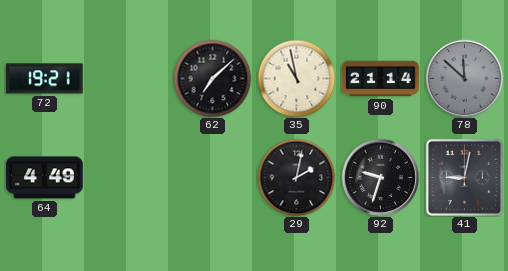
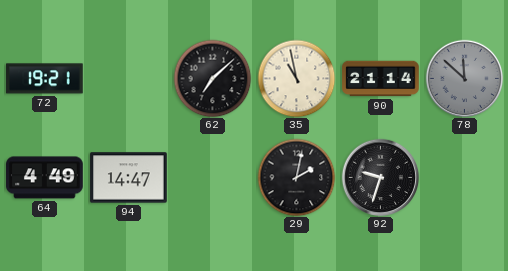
94: none -> 14:47
41: 9:02 -> none
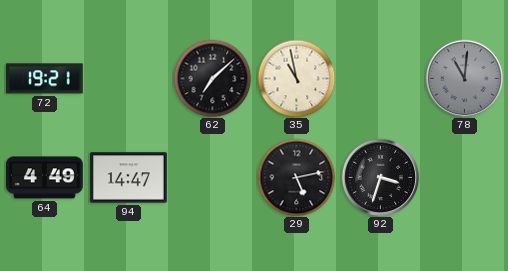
90: 21:14 -> none
78: 11:52 -> 11:01
29: 2:02 -> 5:13
92: 9:33 -> 3:33
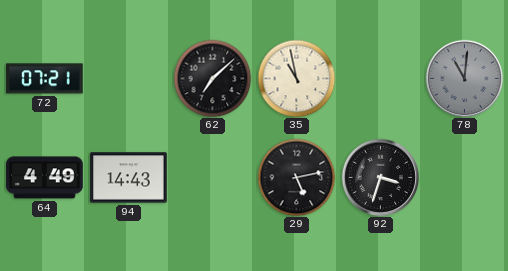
72: 19:21 -> 07:21
94: 14:47 -> 14:43
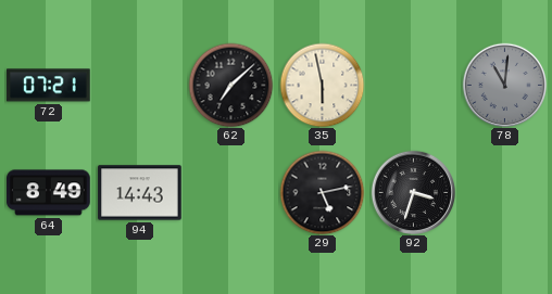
35: 10:58 -> 5:58
64: 4:49 -> 8:49
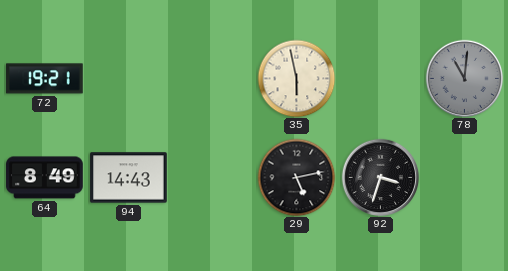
72: 07:21 -> 19:21
62: 7:08 -> none
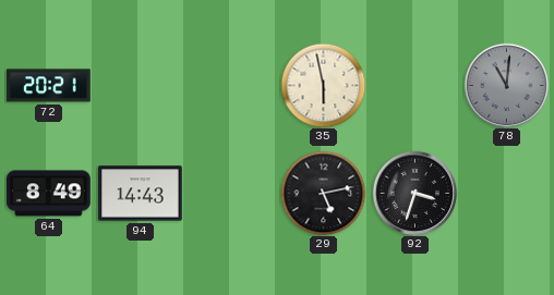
72: 19:21 -> 20:21
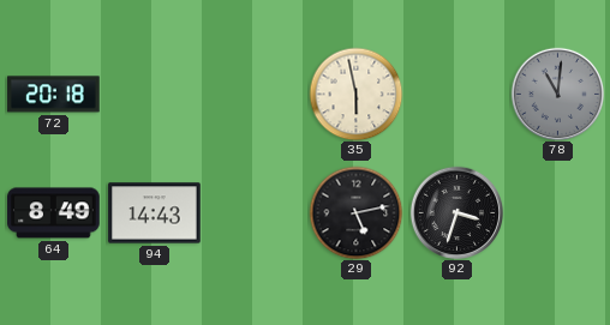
72: 20:21 -> 20:18
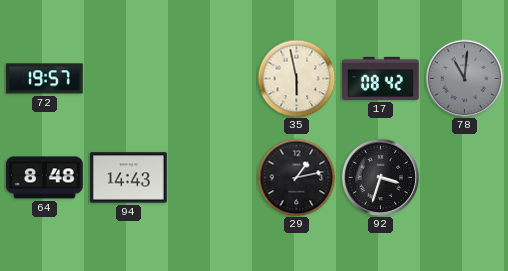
72: 20:18 -> 19:57
17: none -> 08:42
64: 8:49 -> 8:48
29: 5:13 -> 1:13
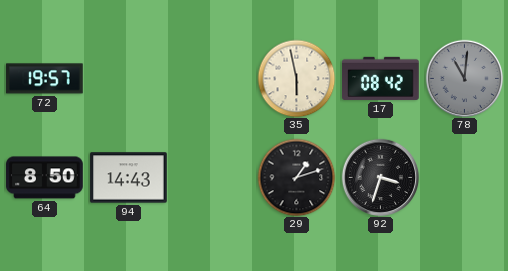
64: 8:48 -> 8:50
29: 1:13 -> 1:12
